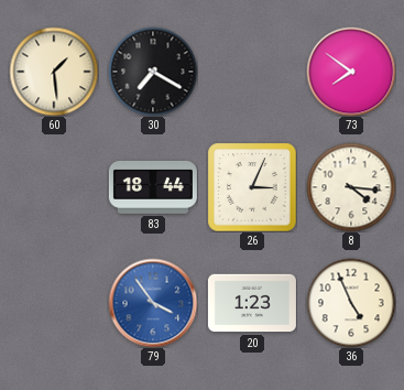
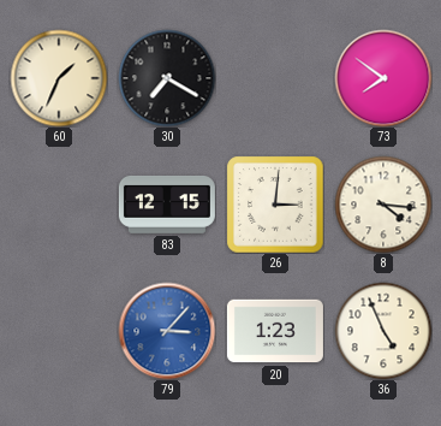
60: 1:29 -> 1:34
83: 18:44 -> 12:15
26: 3:04 -> 3:01
79: 3:54 -> 3:07
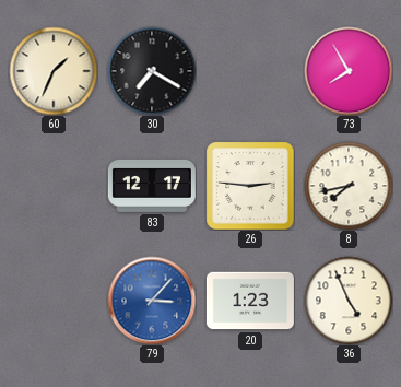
73: 7:51 -> 7:55
83: 12:15 -> 12:17
26: 3:01 -> 2:46
8: 4:16 -> 7:43
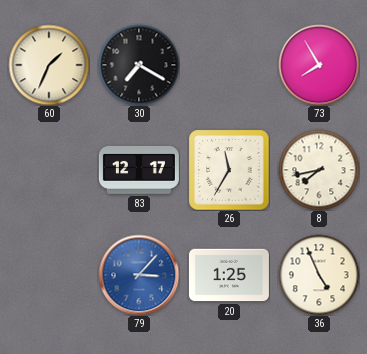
26: 2:46 -> 11:35
20: 1:23 -> 1:25
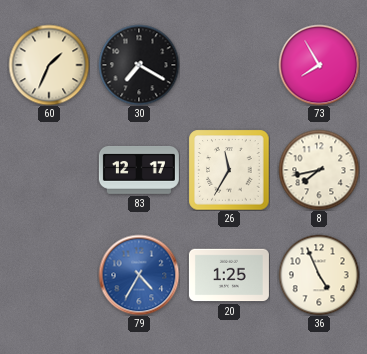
79: 3:07 -> 4:35
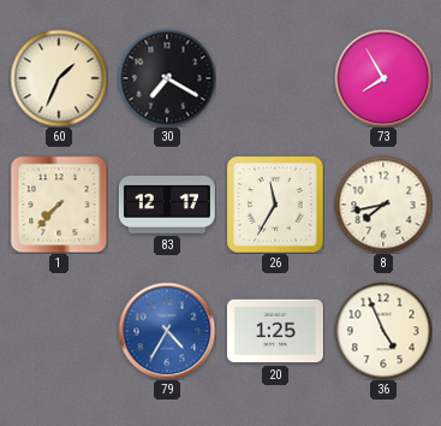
1: none -> 7:37
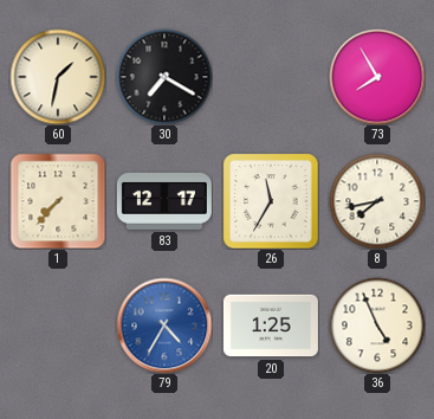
60: 1:34 -> 1:32
